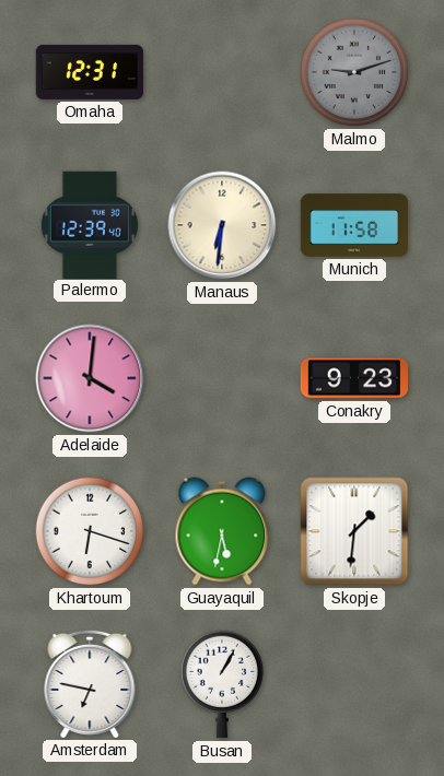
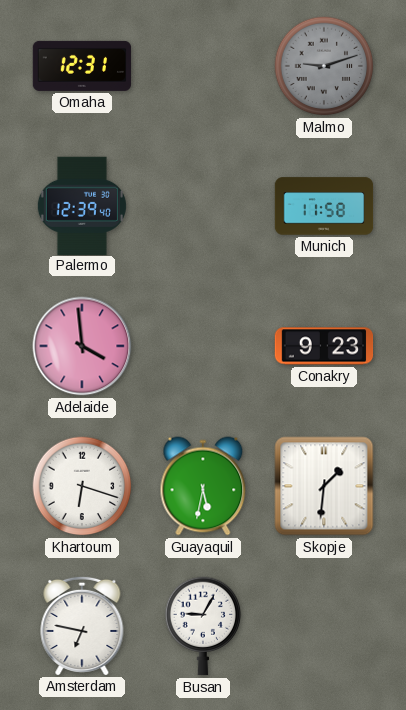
Manaus: 6:31 -> none
Adelaide: 4:01 -> 3:59
Busan: 1:05 -> 9:05
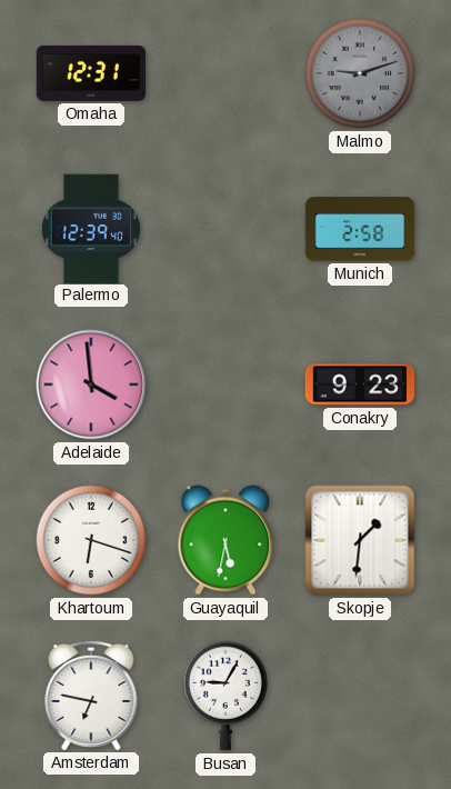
Munich: 11:58 -> 2:58
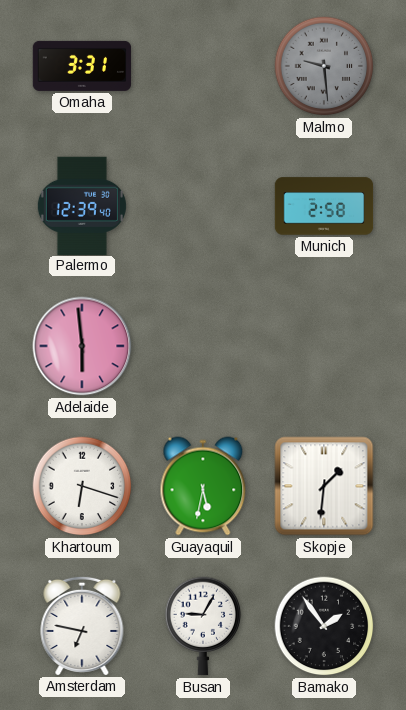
Omaha: 12:31 -> 3:31
Malmo: 9:12 -> 9:29
Adelaide: 3:59 -> 5:59
Conakry: 9:23 -> none
Bamako: none -> 1:54
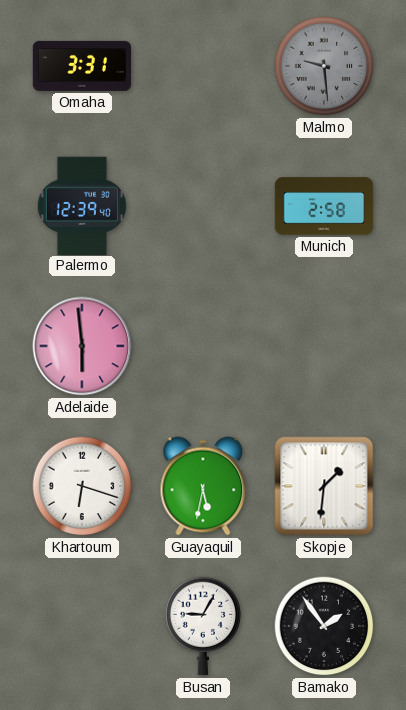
Amsterdam: 6:47 -> none
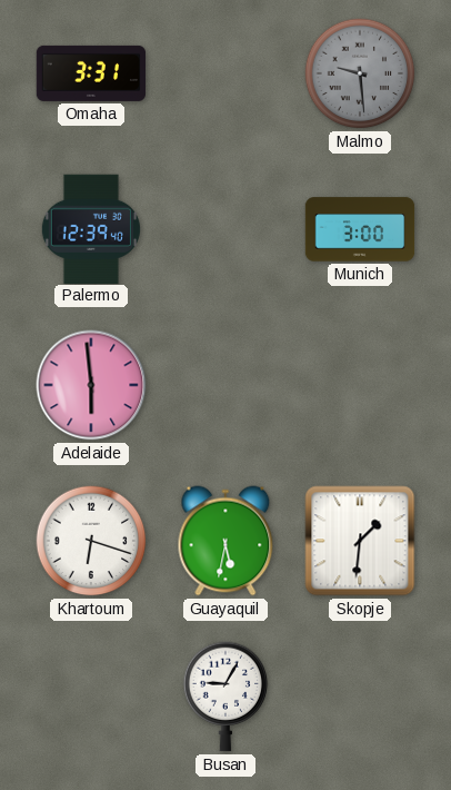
Munich: 2:58 -> 3:00
Bamako: 1:54 -> none
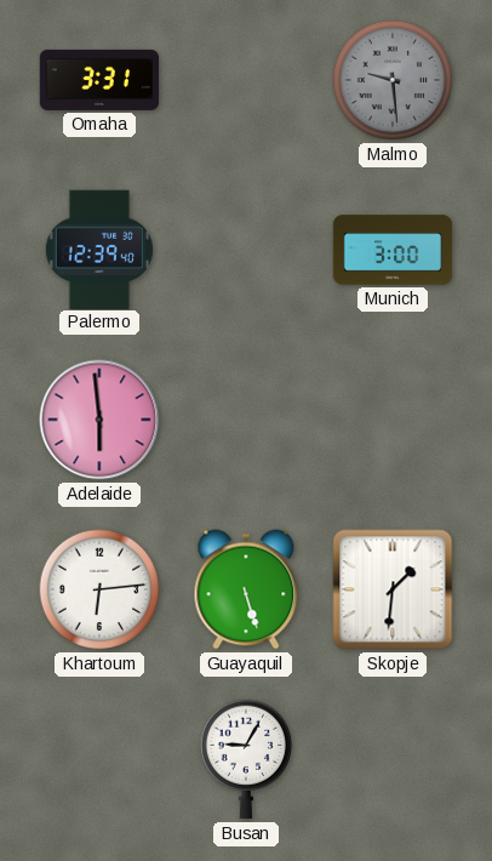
Khartoum: 6:18 -> 6:14
Guayaquil: 5:32 -> 5:27
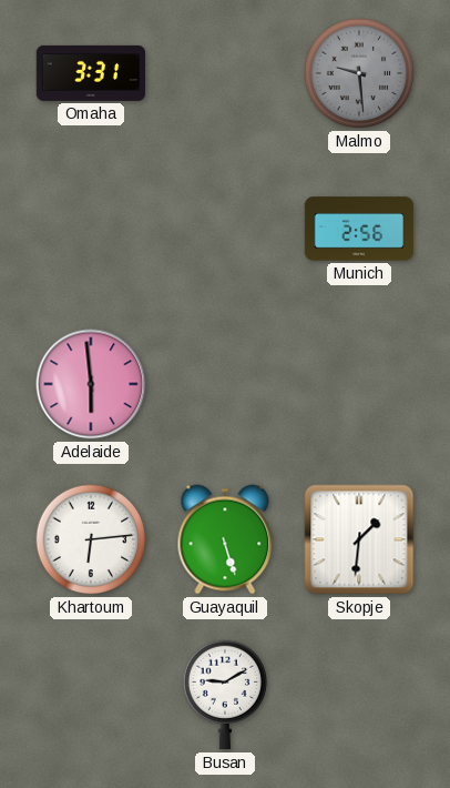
Palermo: 12:39 -> none
Munich: 3:00 -> 2:56
Busan: 9:05 -> 9:10
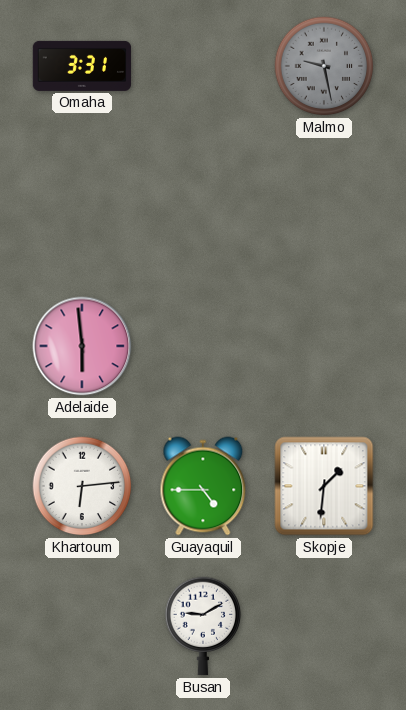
Malmo: 9:29 -> 9:28
Munich: 2:56 -> none
Guayaquil: 5:27 -> 4:45
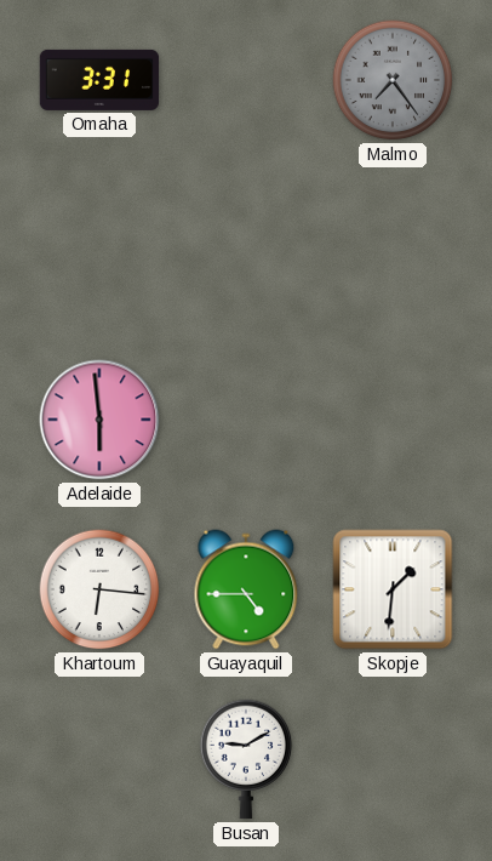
Malmo: 9:28 -> 7:24
Khartoum: 6:14 -> 6:16
